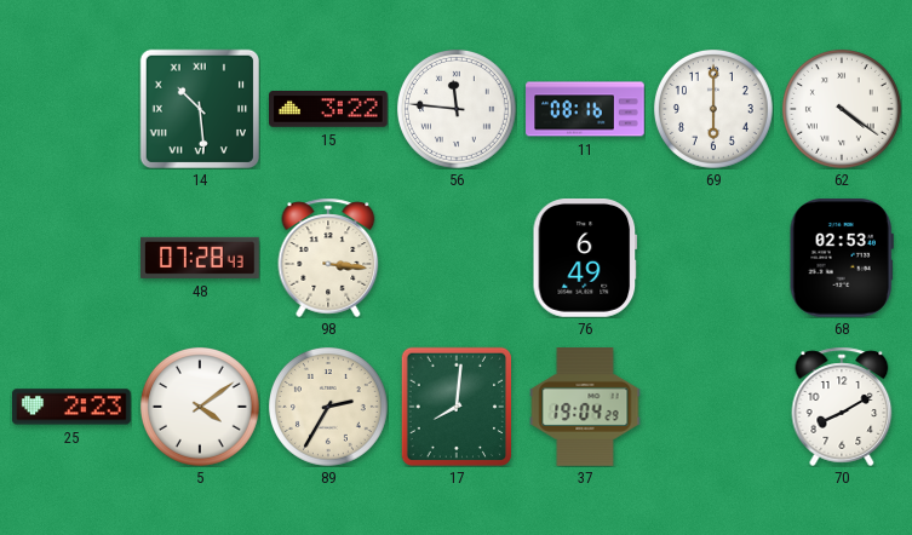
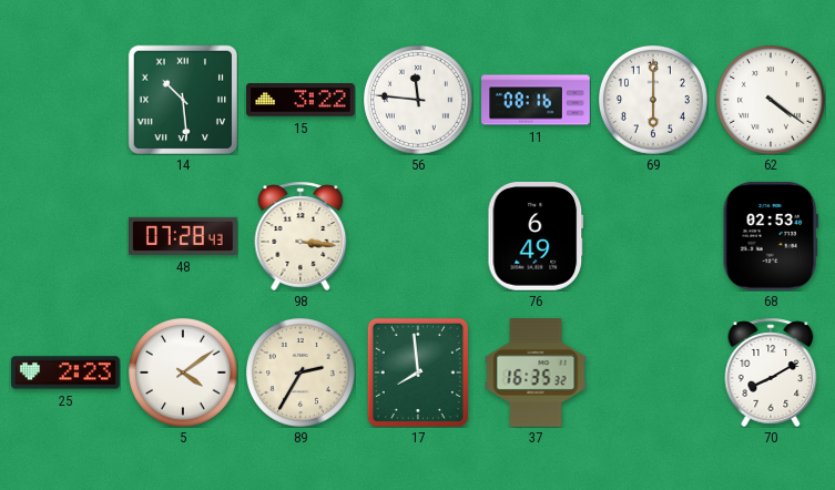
17: 8:01 -> 7:59
37: 19:04 -> 16:35
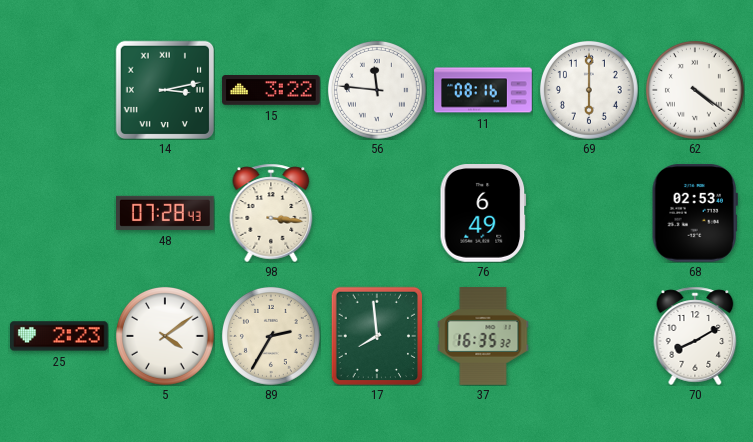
14: 10:29 -> 3:13
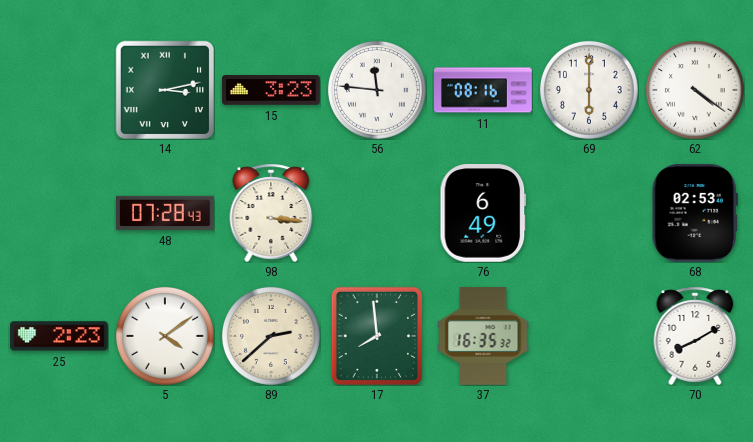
15: 3:22 -> 3:23
89: 2:35 -> 2:38
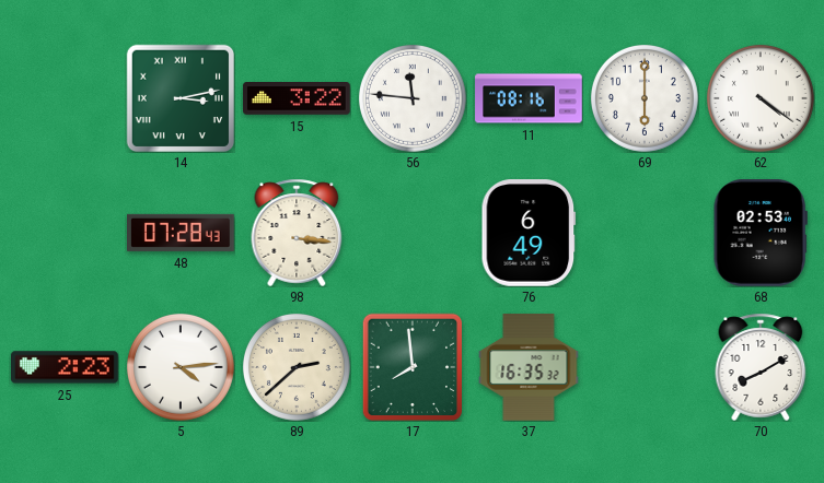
15: 3:23 -> 3:22
5: 4:09 -> 4:14
